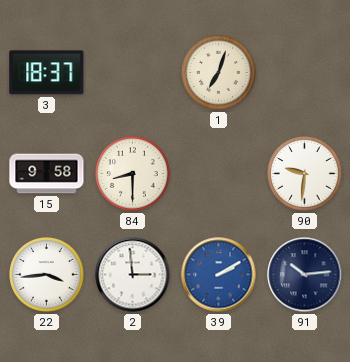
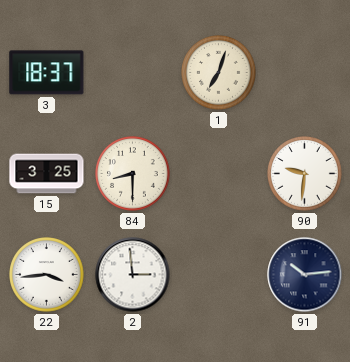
15: 9:58 -> 3:25
39: 2:10 -> none
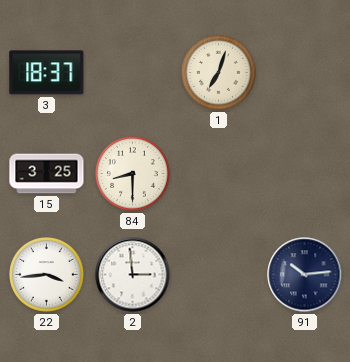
90: 9:31 -> none
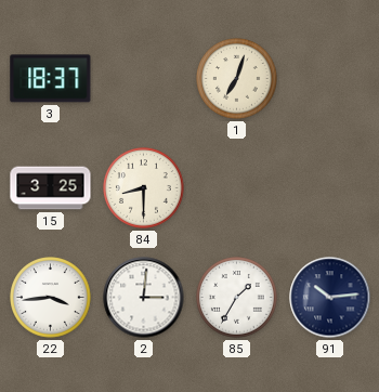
2: 2:59 -> 3:01
85: none -> 1:35
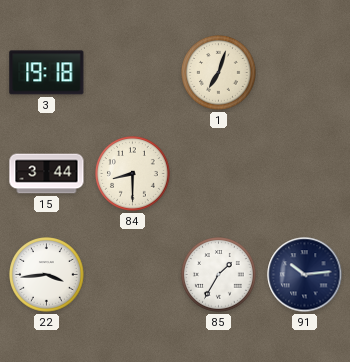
3: 18:37 -> 19:18
15: 3:25 -> 3:44
2: 3:01 -> none
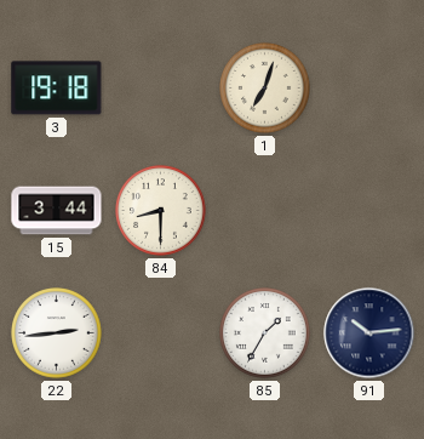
22: 3:44 -> 2:44
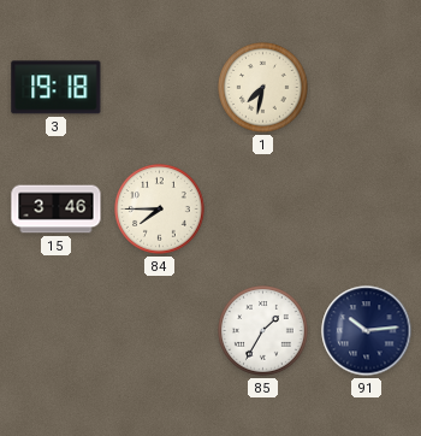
1: 7:03 -> 7:32
15: 3:44 -> 3:46
84: 8:30 -> 7:45
22: 2:44 -> none
